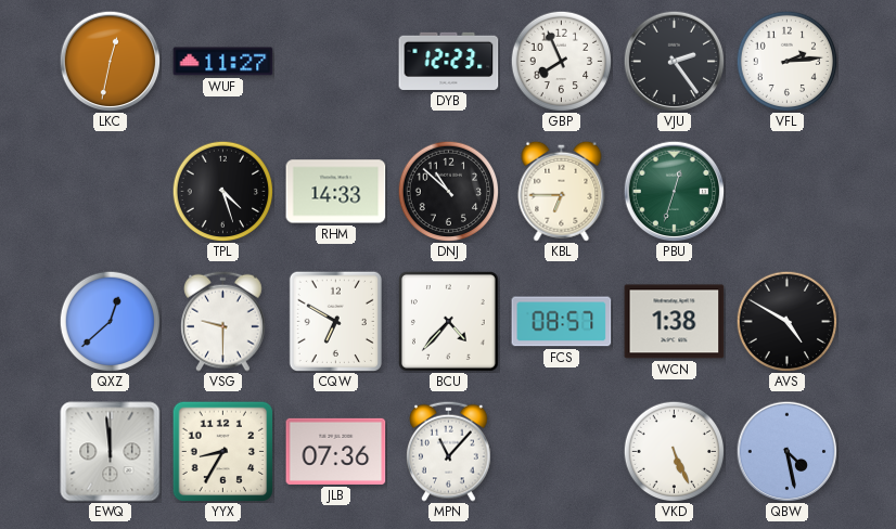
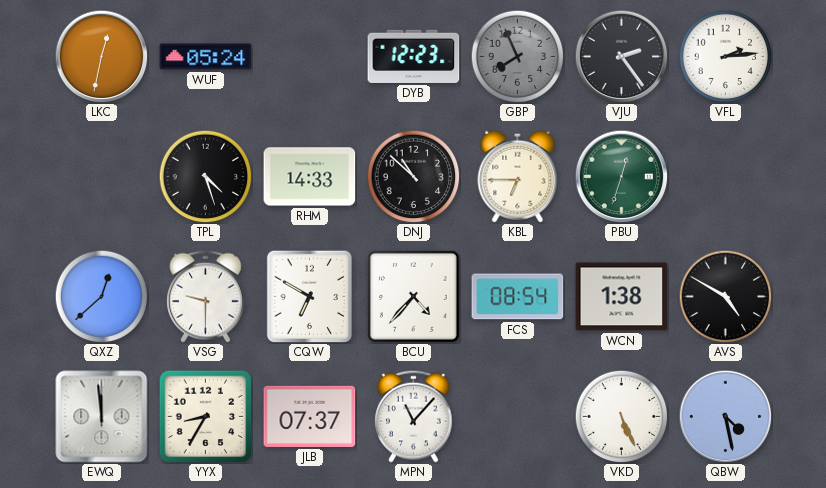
WUF: 11:27 -> 05:24
GBP dial: white -> grey
FCS: 08:57 -> 08:54
JLB: 07:36 -> 07:37
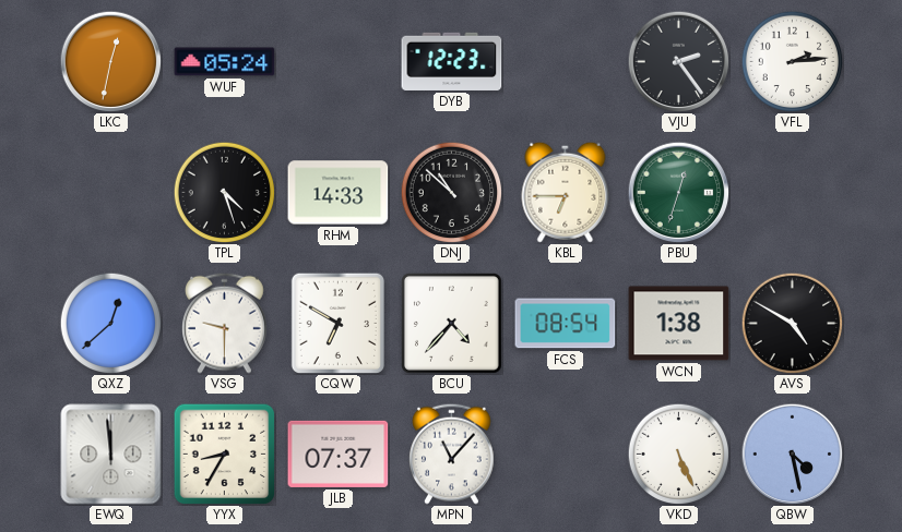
GBP: 7:56 -> none
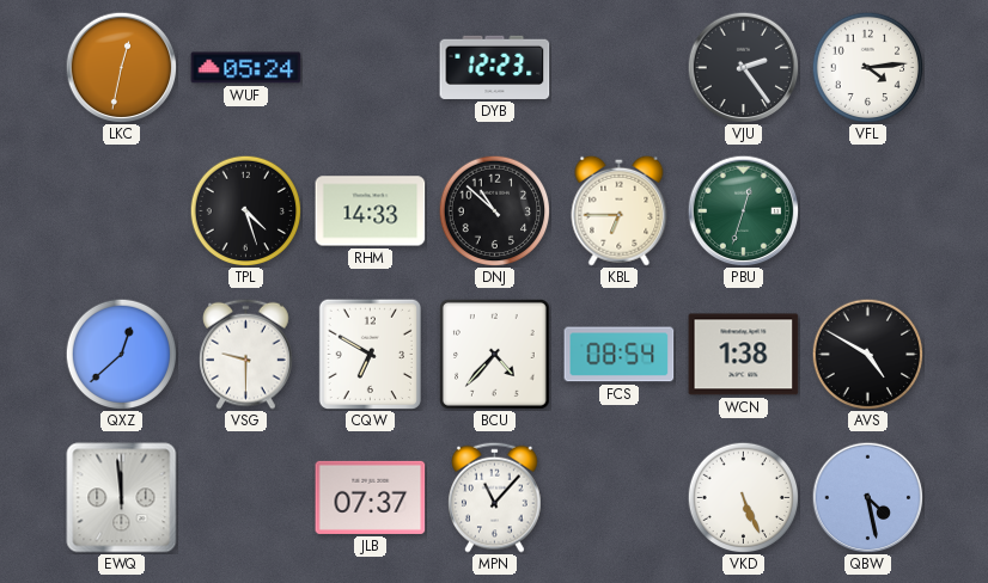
VFL: 2:14 -> 4:14
YYX: 8:35 -> none
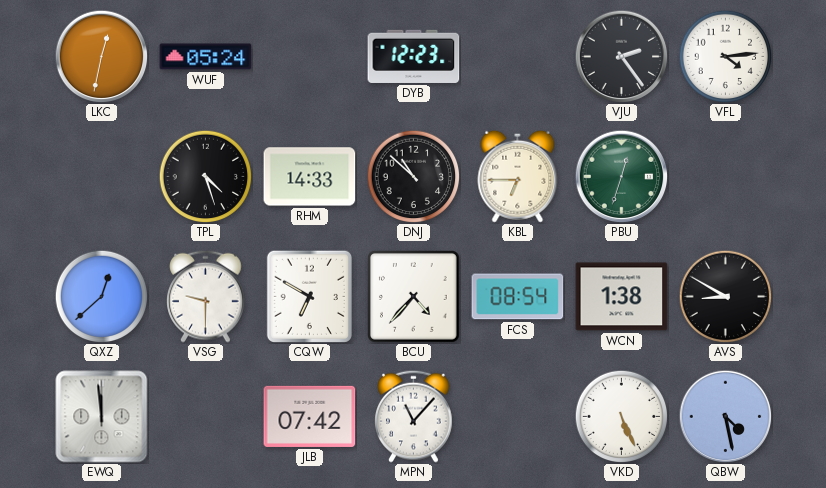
AVS: 4:50 -> 8:50
JLB: 07:37 -> 07:42
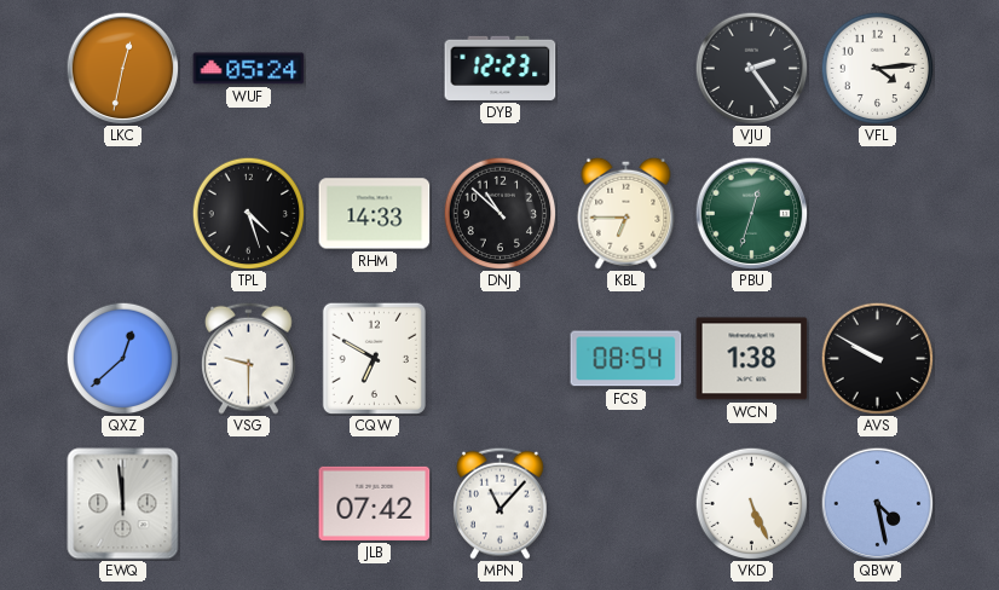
BCU: 4:37 -> none
AVS: 8:50 -> 9:50
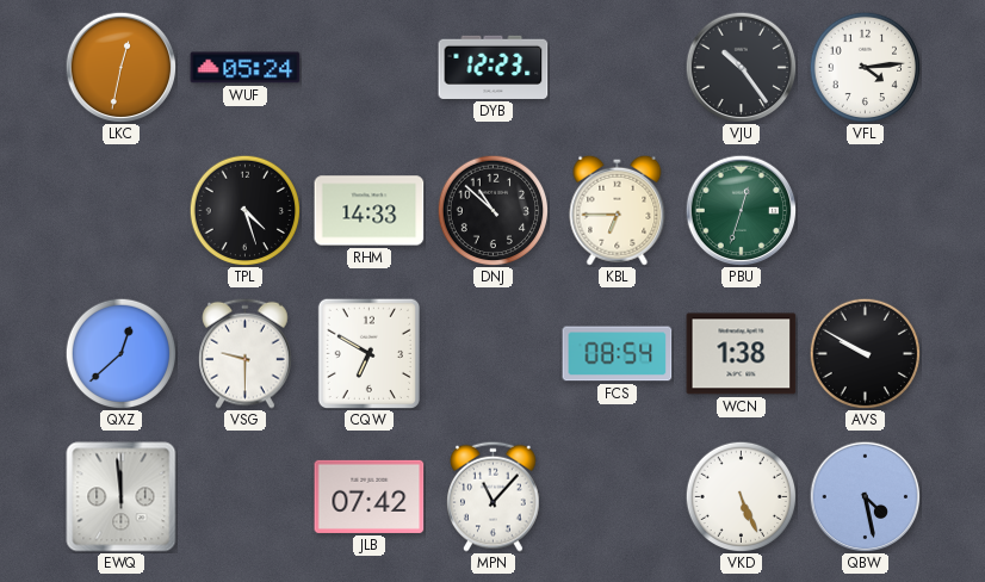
VJU: 2:24 -> 10:24
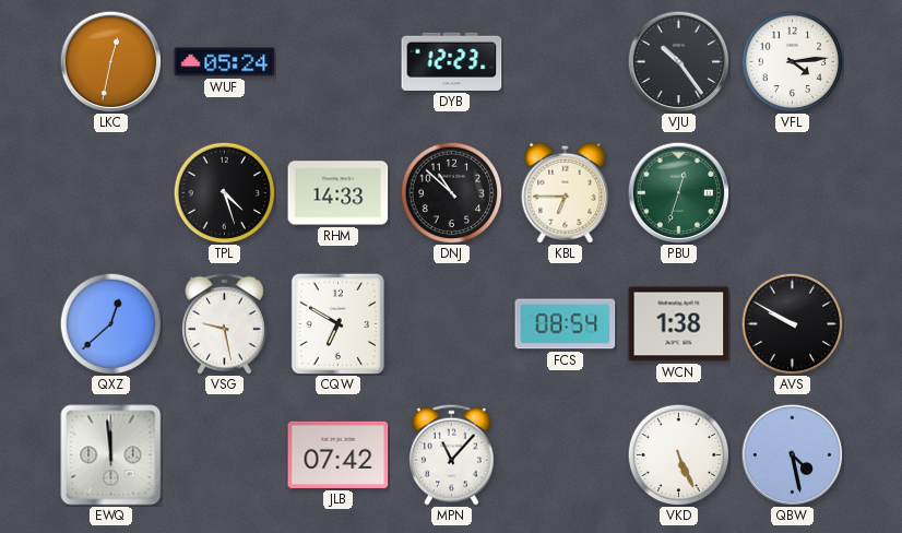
VSG: 9:30 -> 9:28
